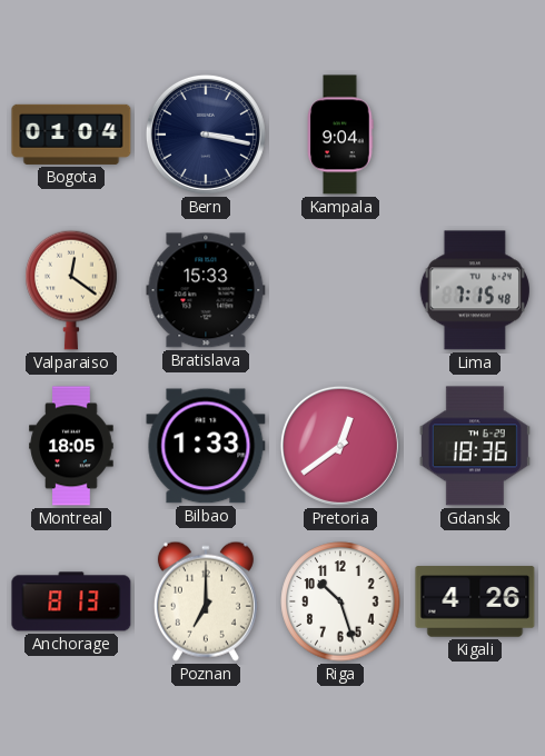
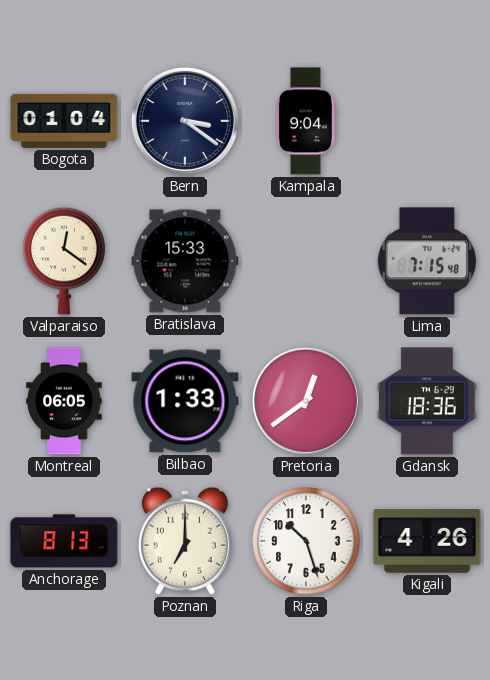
Bern: 3:17 -> 3:21
Montreal: 18:05 -> 06:05
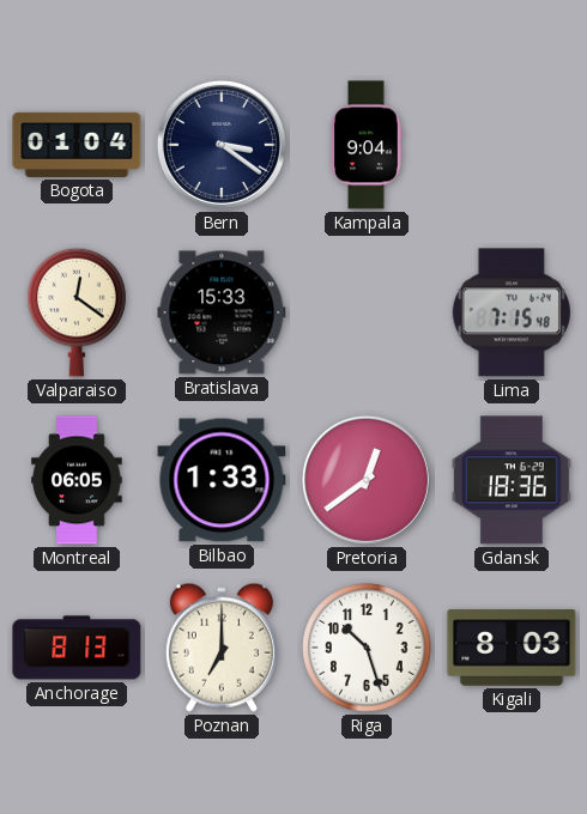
Kigali: 4:26 -> 8:03
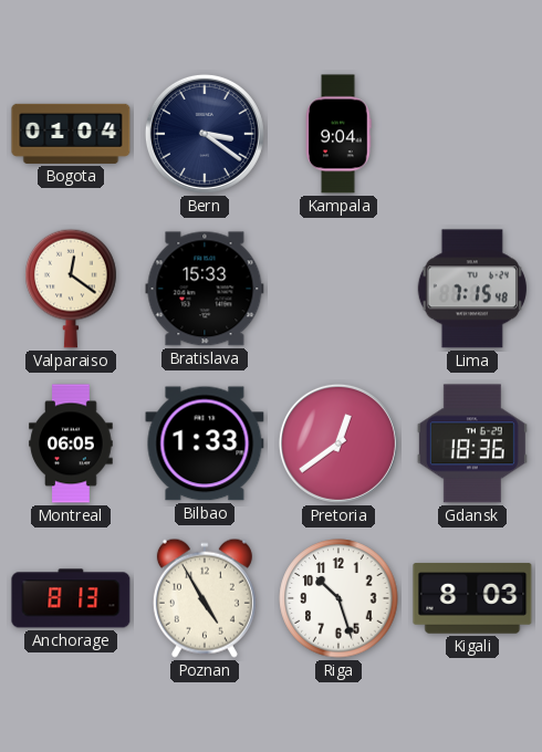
Poznan: 7:00 -> 4:55
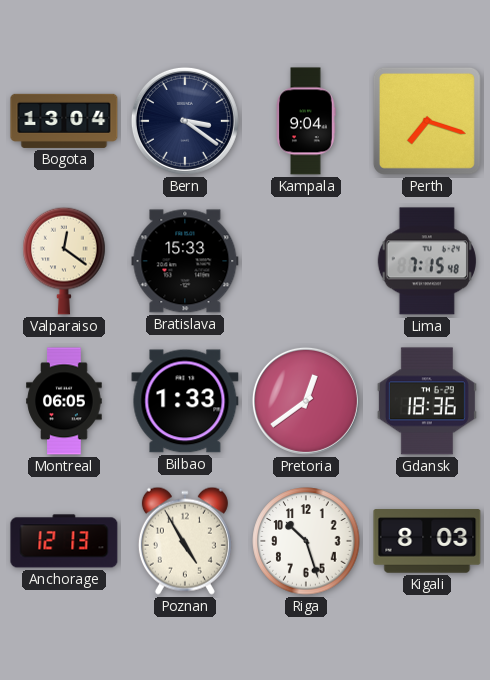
Bogota: 01:04 -> 13:04
Perth: none -> 7:18
Anchorage: 8:13 -> 12:13
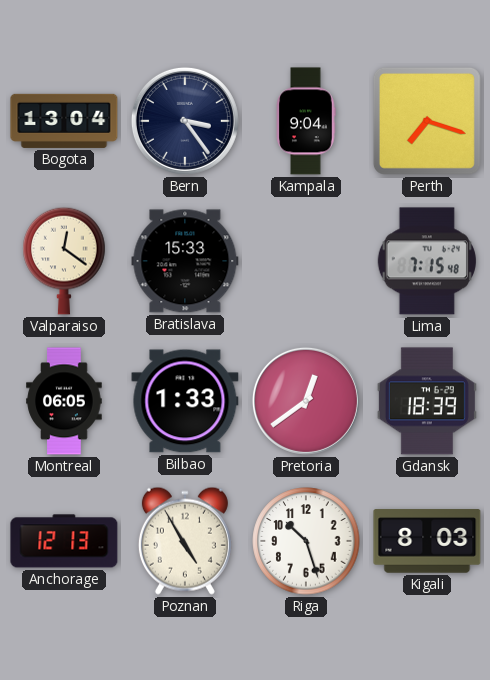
Bern: 3:21 -> 3:24
Gdansk: 18:36 -> 18:39
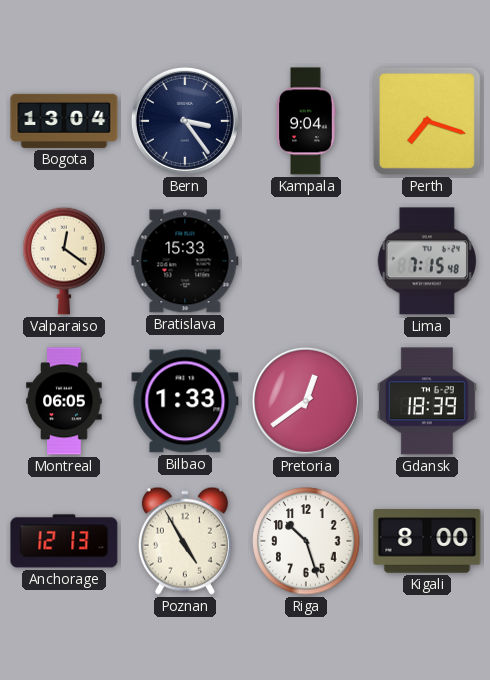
Kigali: 8:03 -> 8:00
